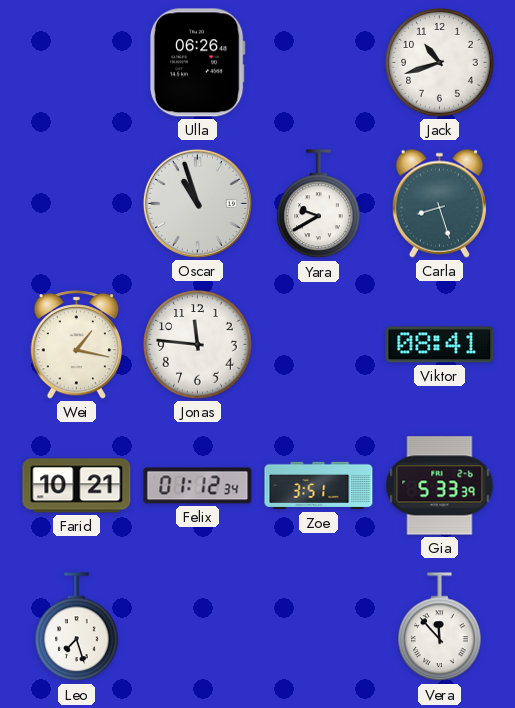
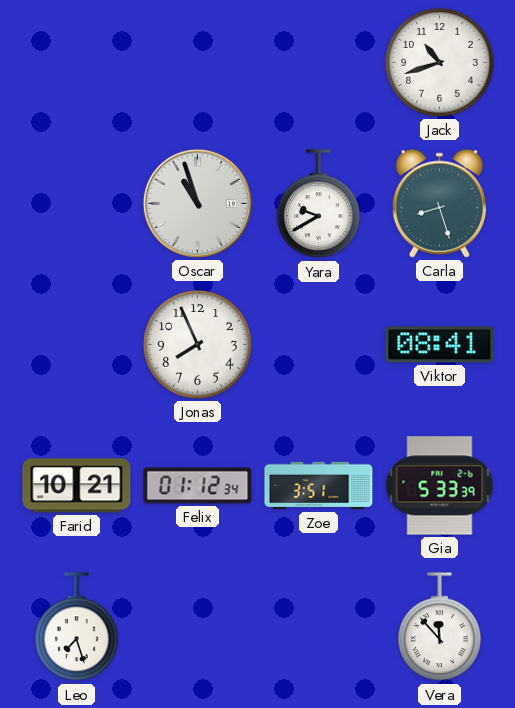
Ulla: 06:26 -> none
Wei: 1:17 -> none
Jonas: 11:46 -> 7:56
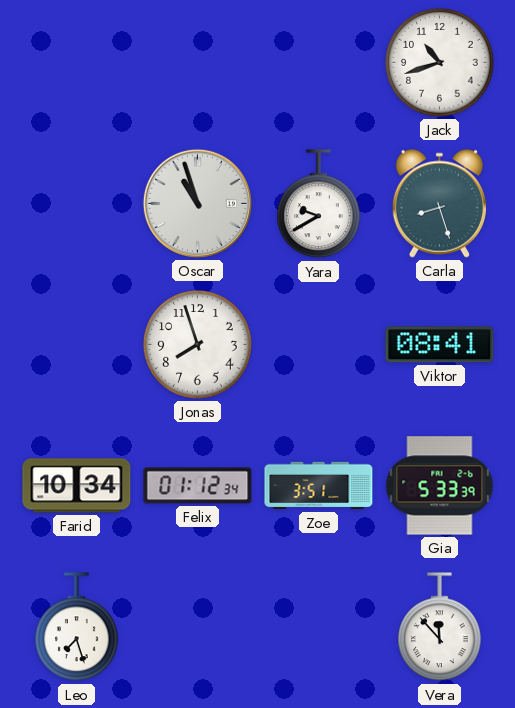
Jonas: 7:56 -> 7:57
Farid: 10:21 -> 10:34
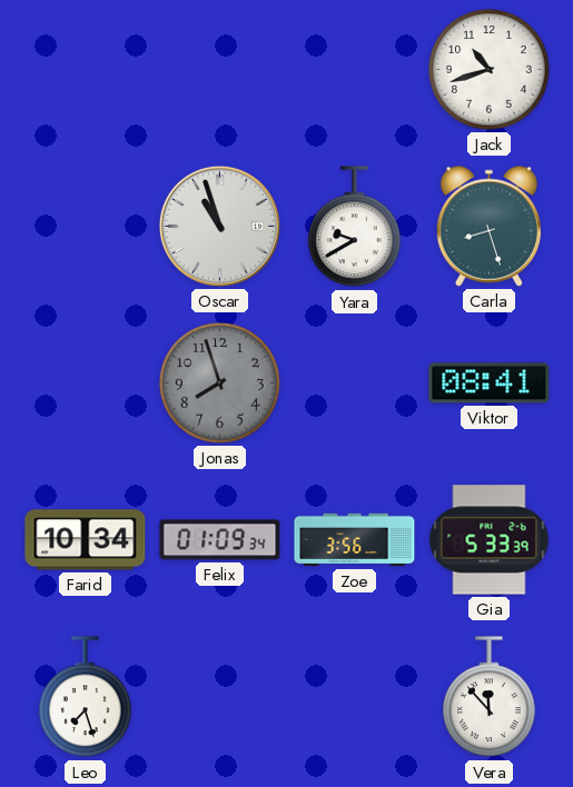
Jonas dial: white -> grey
Felix: 01:12 -> 01:09
Zoe: 3:51 -> 3:56
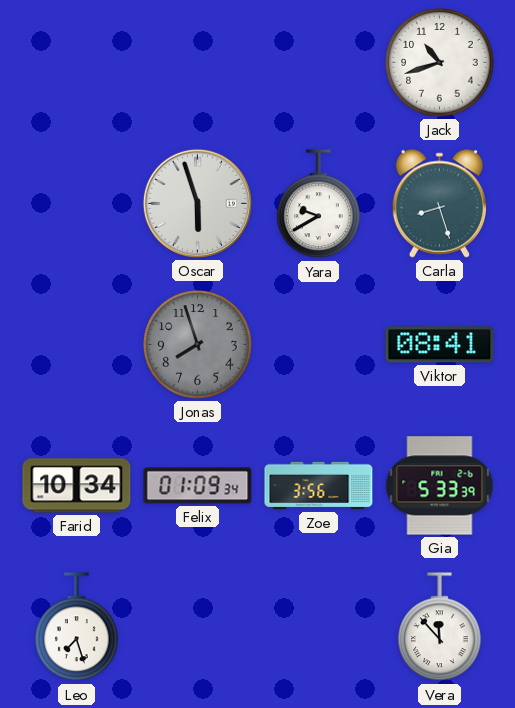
Oscar: 10:57 -> 5:57
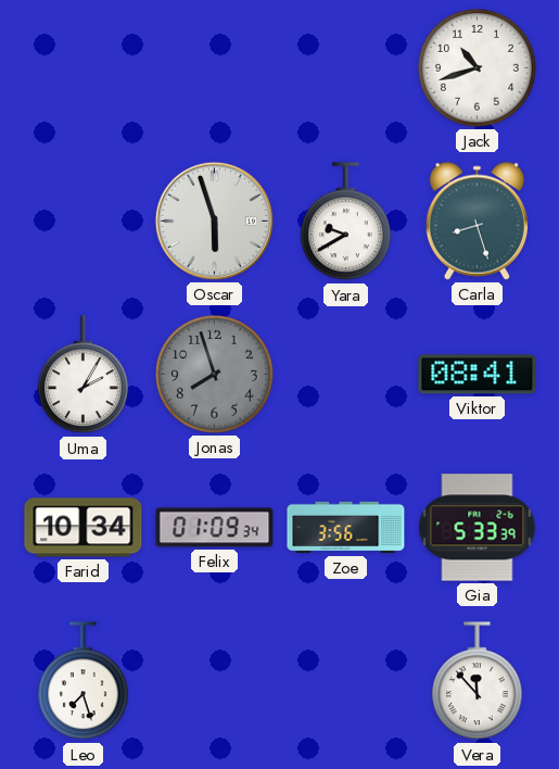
Uma: none -> 2:05
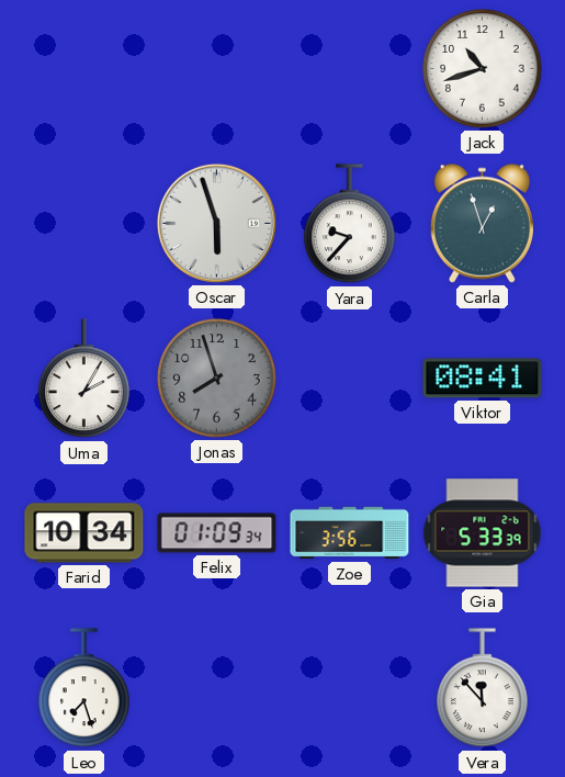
Yara: 9:40 -> 9:37
Carla: 8:27 -> 12:57
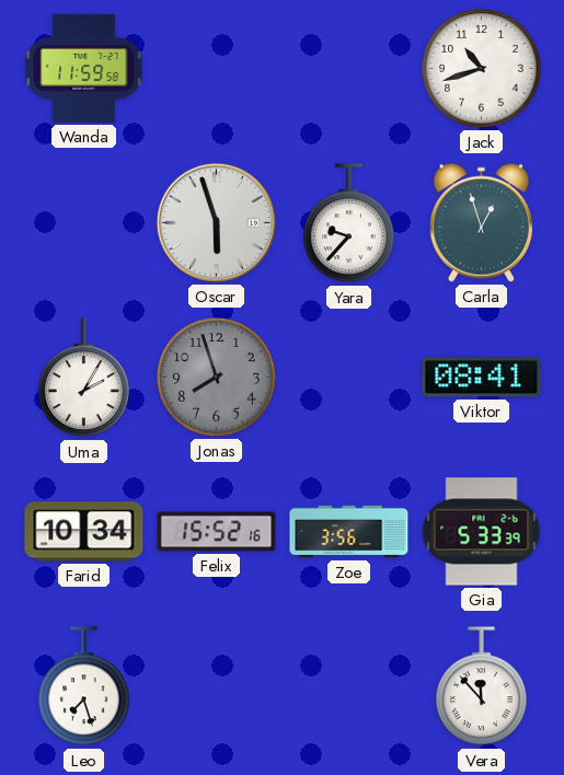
Wanda: none -> 11:59
Felix: 01:09 -> 15:52
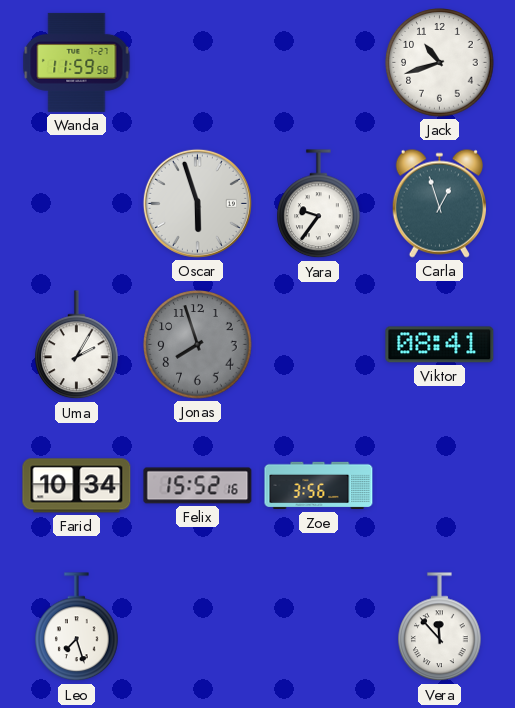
Yara: 9:37 -> 9:36
Gia: 5:33 -> none
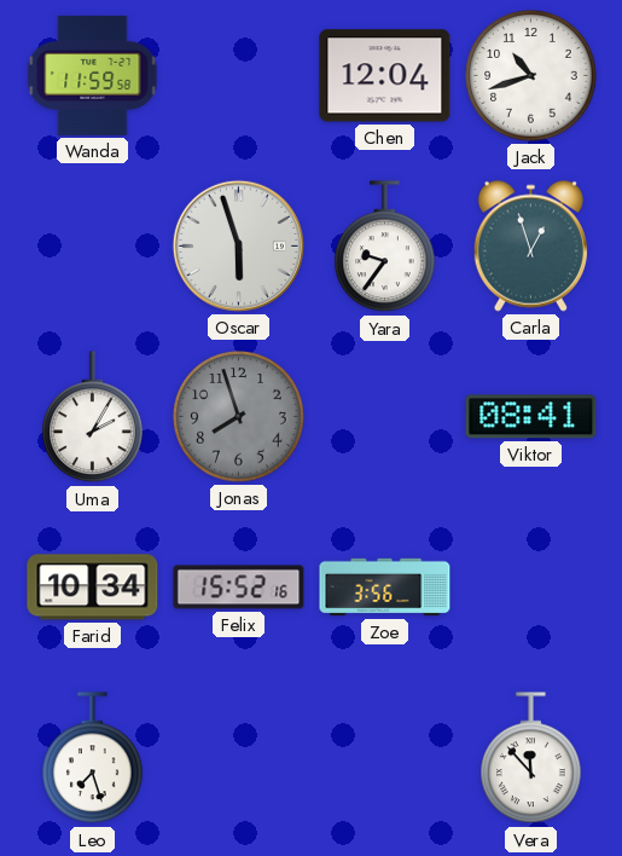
Chen: none -> 12:04
